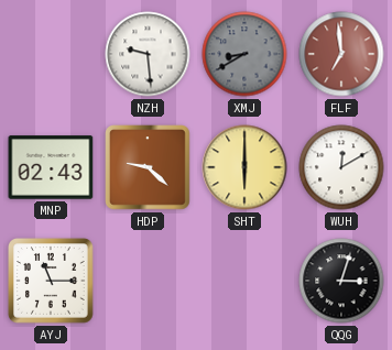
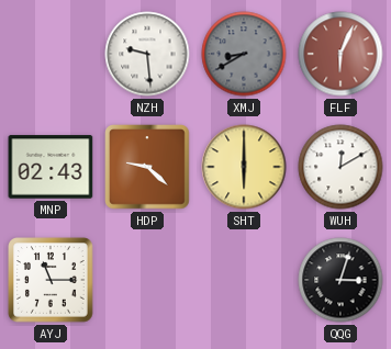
FLF: 6:59 -> 6:04
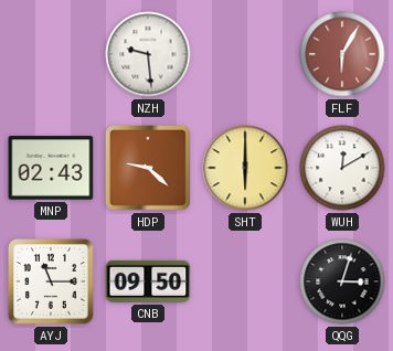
XMJ: 8:40 -> none
FLF: 6:04 -> 6:05
CNB: none -> 09:50
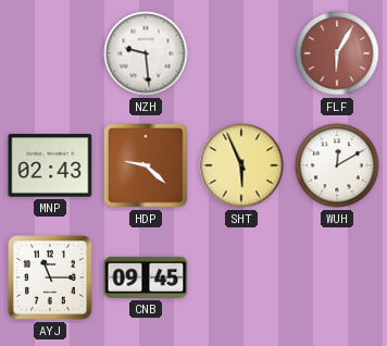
SHT: 6:00 -> 5:56
CNB: 09:50 -> 09:45
QQG: 3:03 -> none
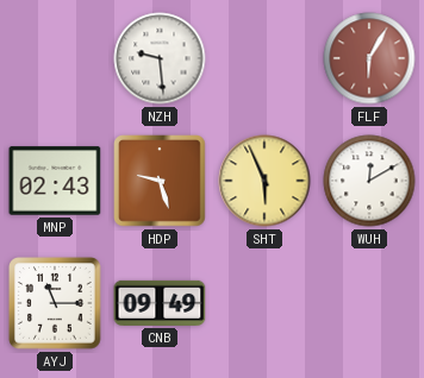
HDP: 9:22 -> 9:27
CNB: 09:45 -> 09:49
